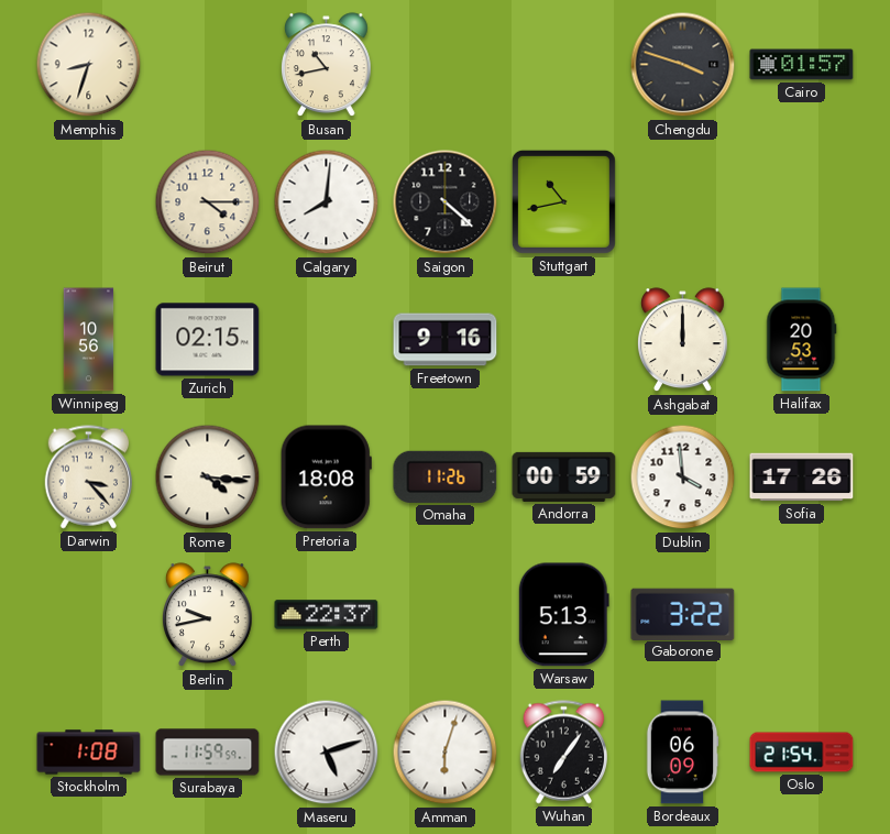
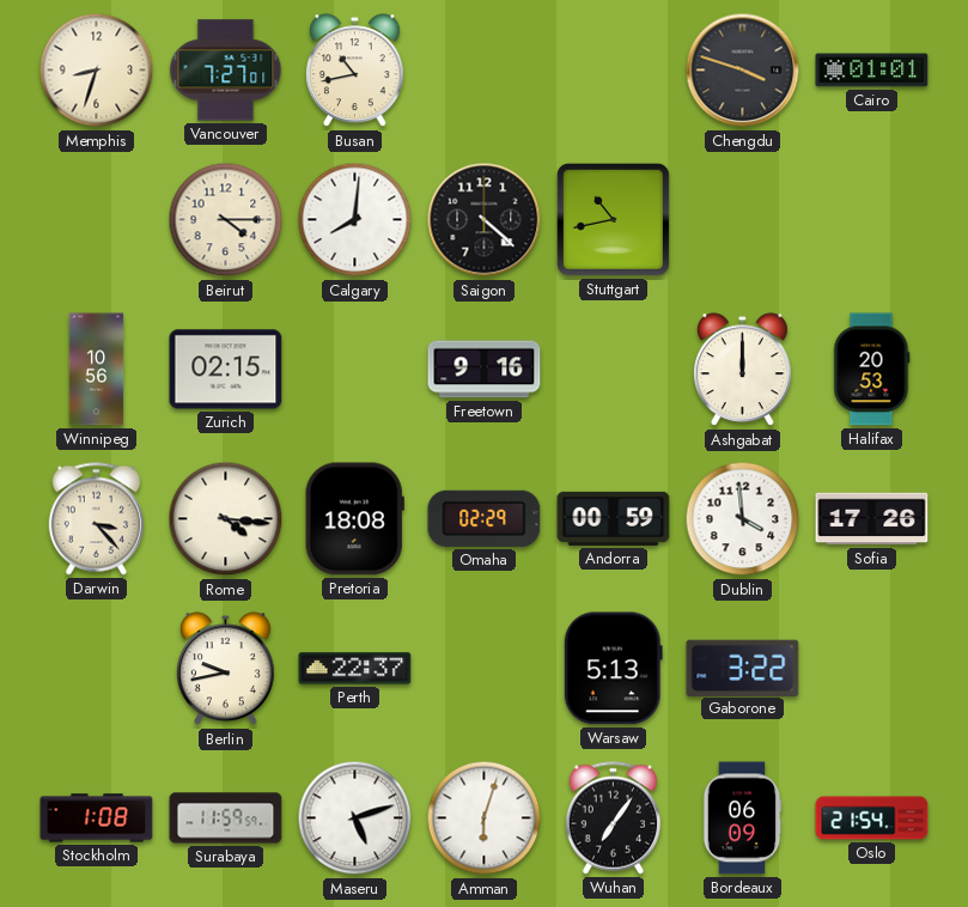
Vancouver: none -> 7:27
Cairo: 01:57 -> 01:01
Omaha: 11:26 -> 02:29
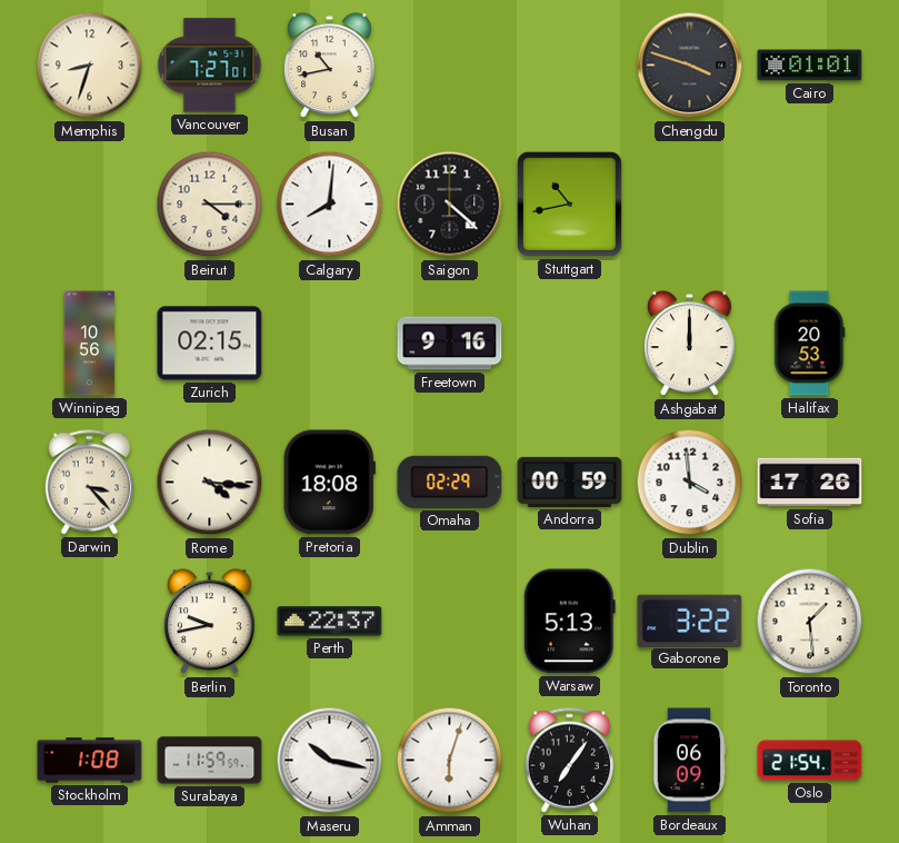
Toronto: none -> 1:29
Maseru: 5:12 -> 10:17
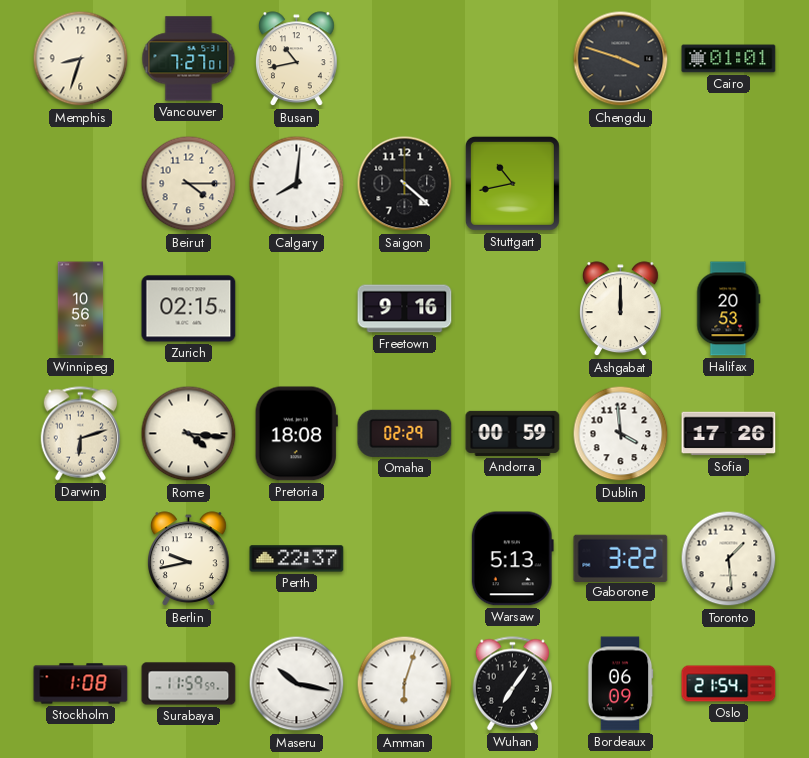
Darwin: 3:23 -> 6:12
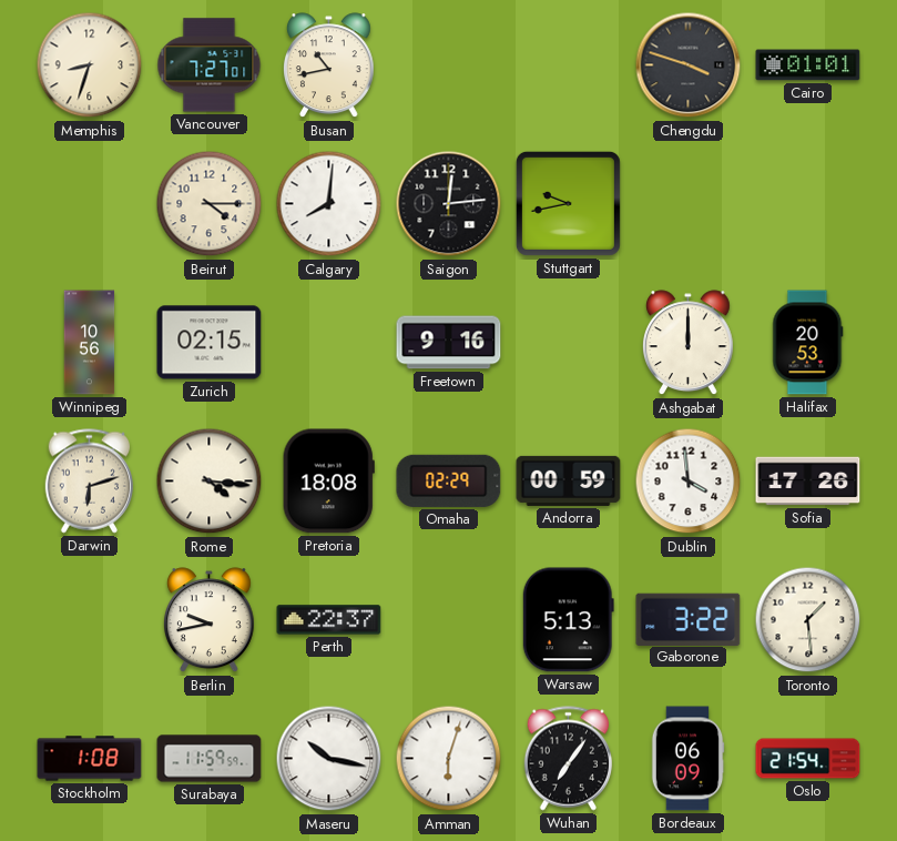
Saigon: 4:22 -> 12:14
Stuttgart: 10:43 -> 9:43
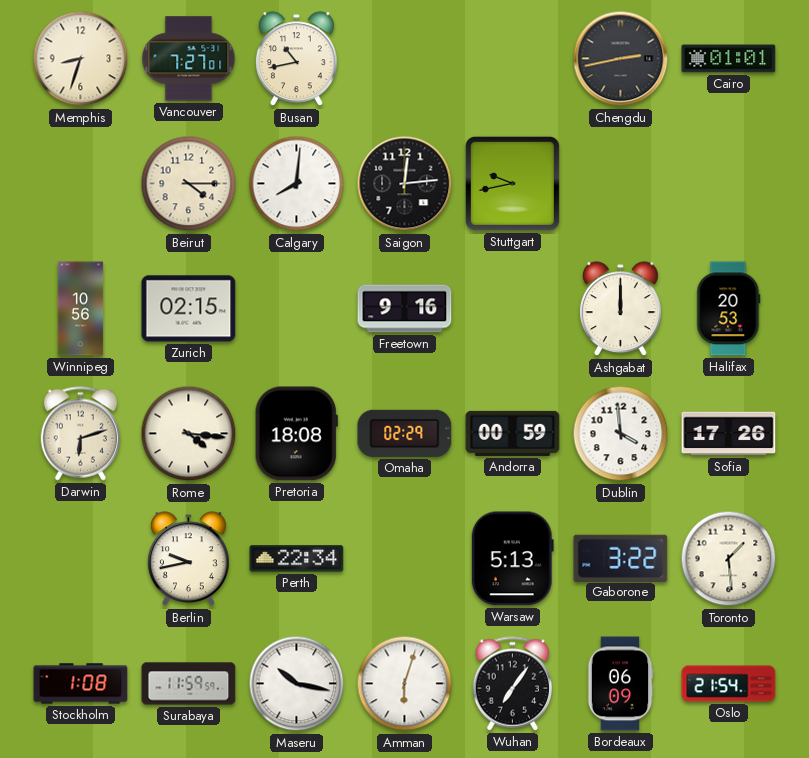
Chengdu: 3:48 -> 2:43
Perth: 22:37 -> 22:34
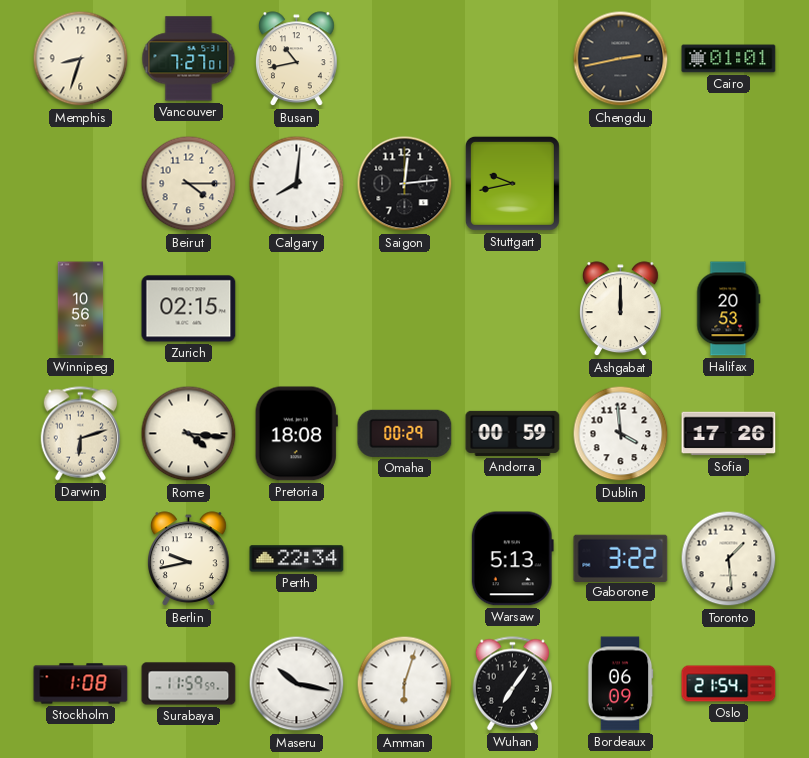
Freetown: 9:16 -> none
Omaha: 02:29 -> 00:29
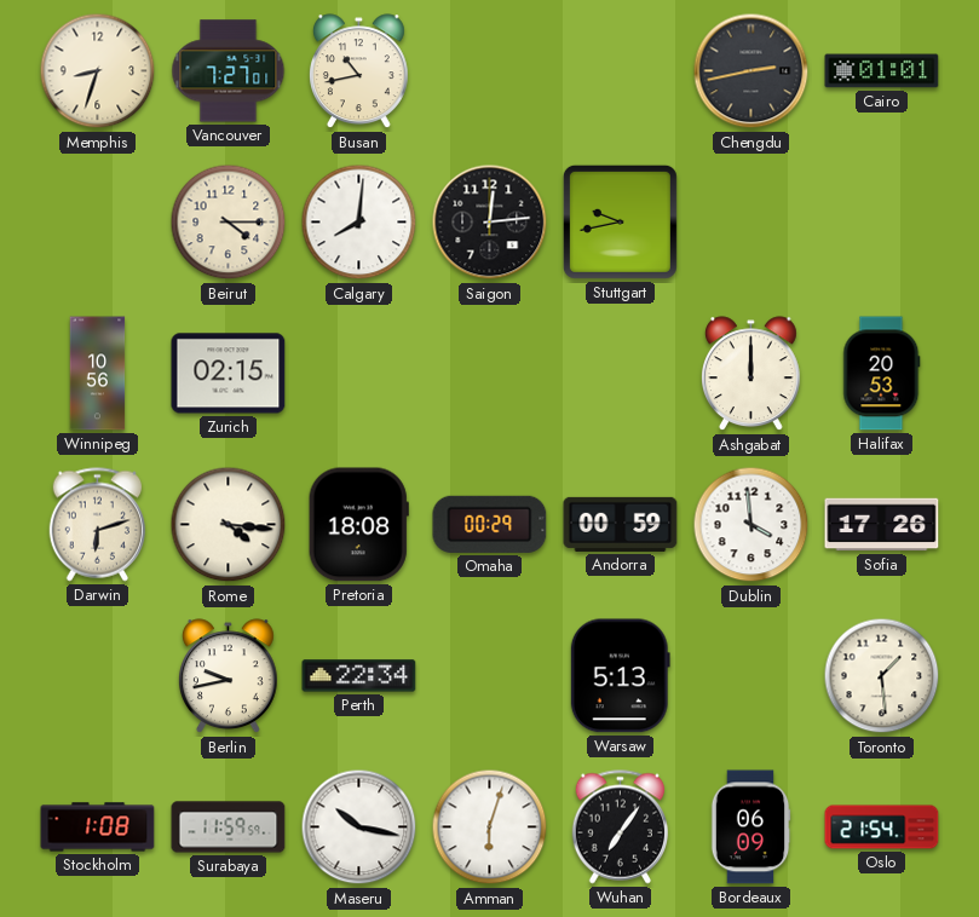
Gaborone: 3:22 -> none
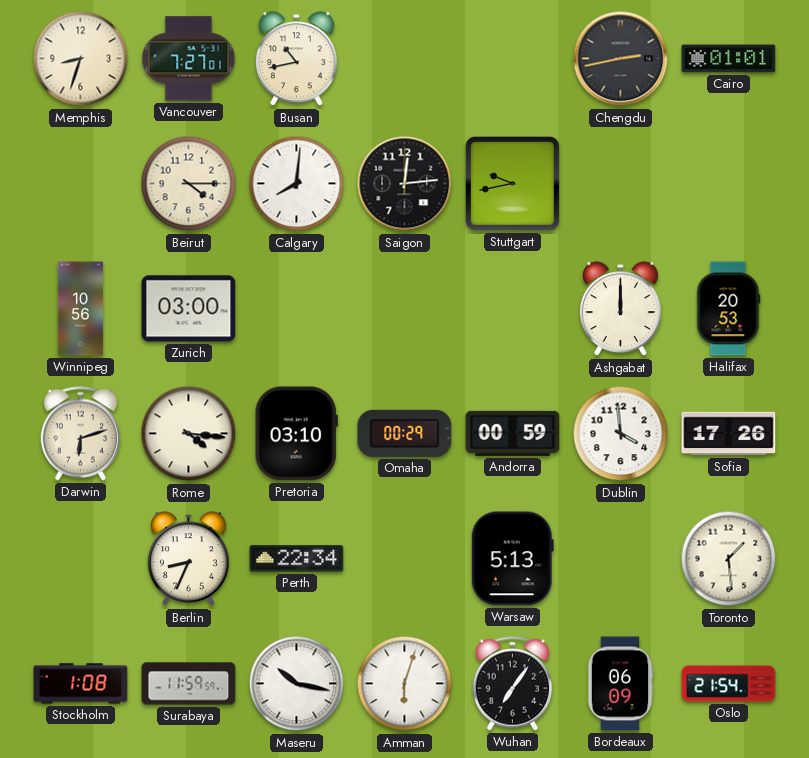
Zurich: 02:15 -> 03:00
Pretoria: 18:08 -> 03:10
Berlin: 9:43 -> 8:34
